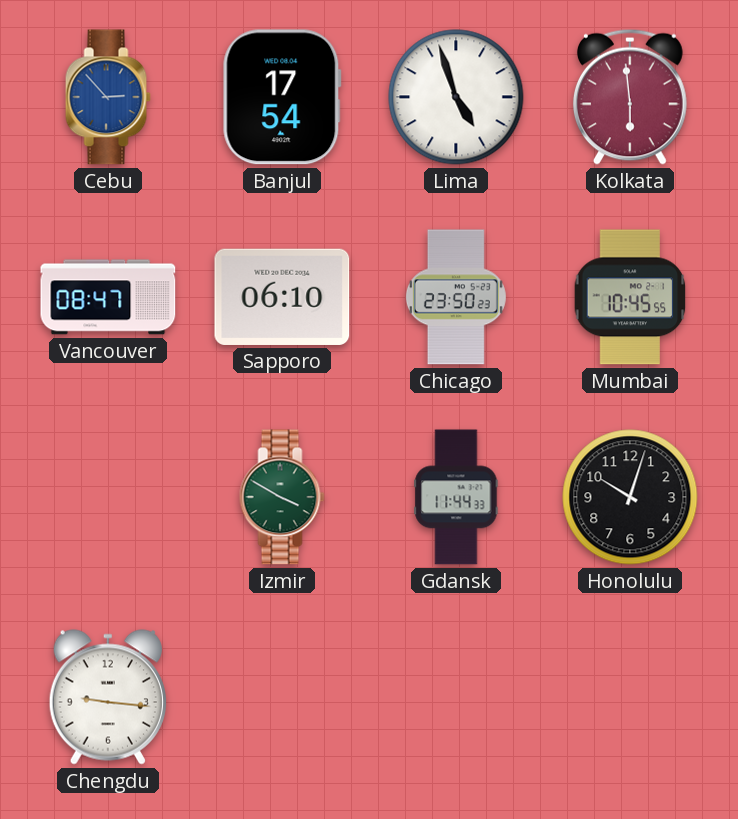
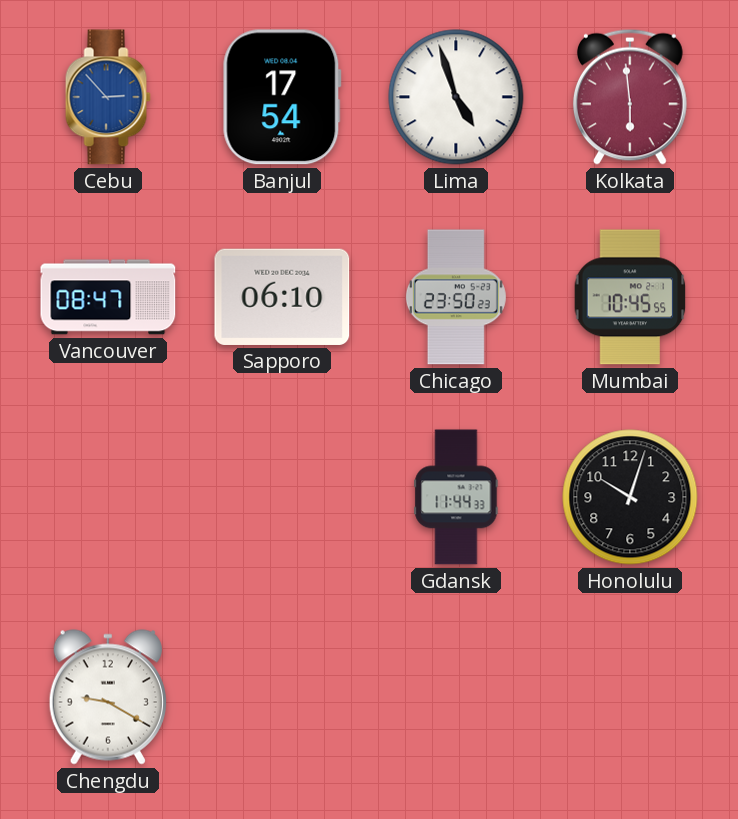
Izmir: 3:50 -> none
Chengdu: 9:16 -> 9:20
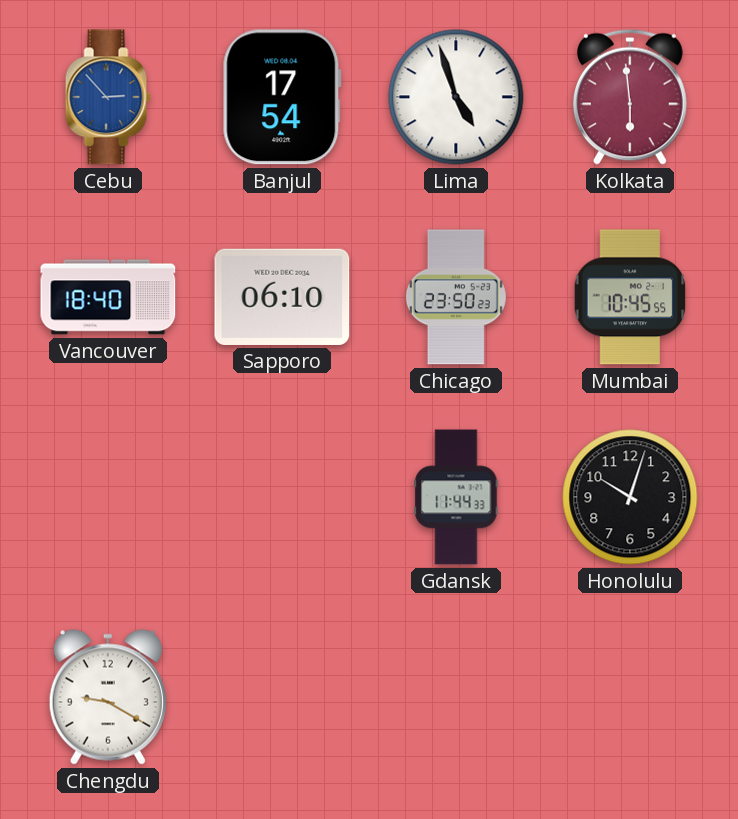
Vancouver: 08:47 -> 18:40
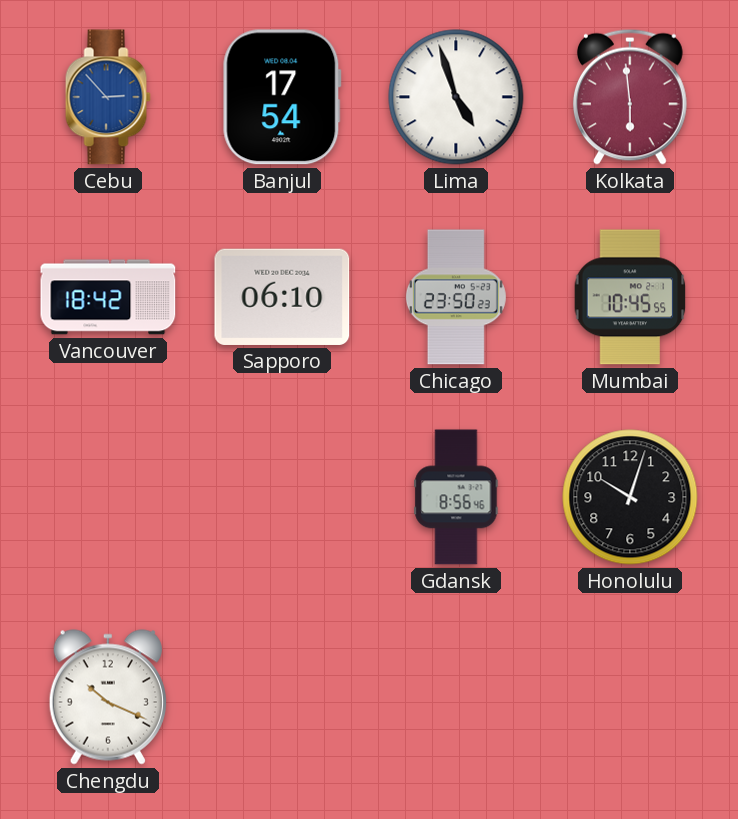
Vancouver: 18:40 -> 18:42
Gdansk: 11:44 -> 8:56
Chengdu: 9:20 -> 10:19
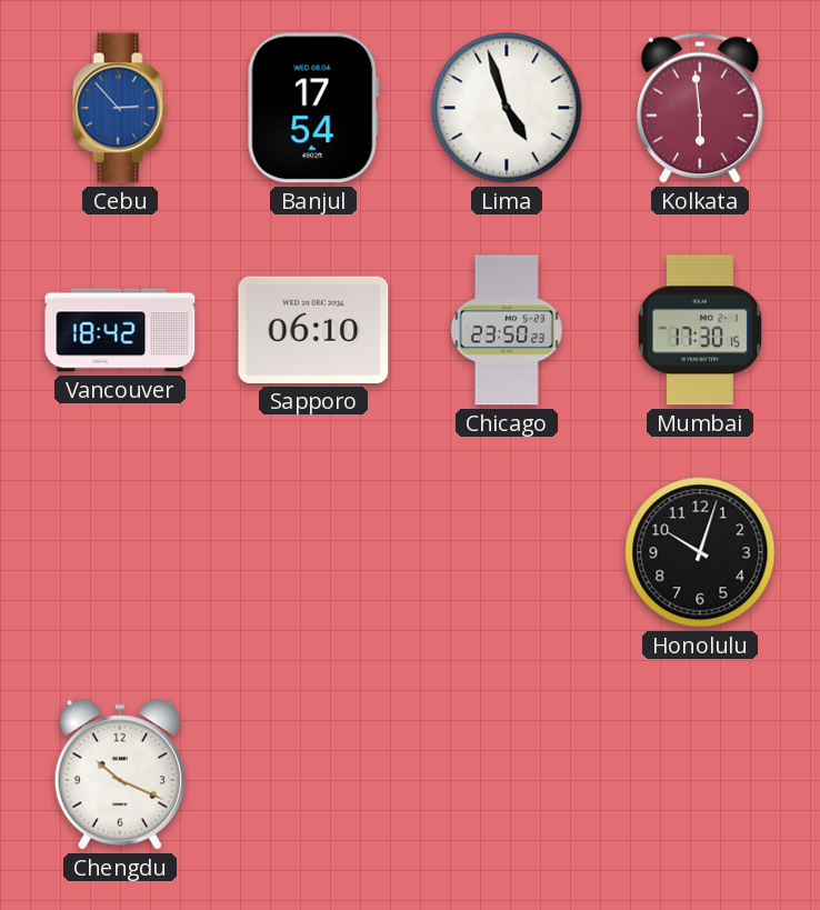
Mumbai: 10:45 -> 17:30
Gdansk: 8:56 -> none
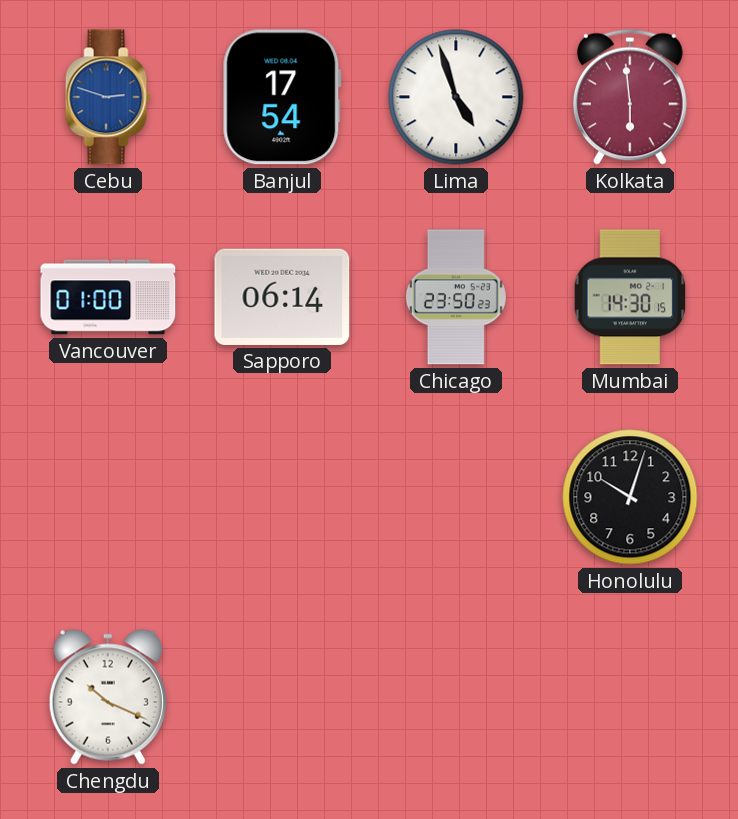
Cebu: 2:53 -> 2:48
Vancouver: 18:42 -> 01:00
Sapporo: 06:10 -> 06:14
Mumbai: 17:30 -> 14:30
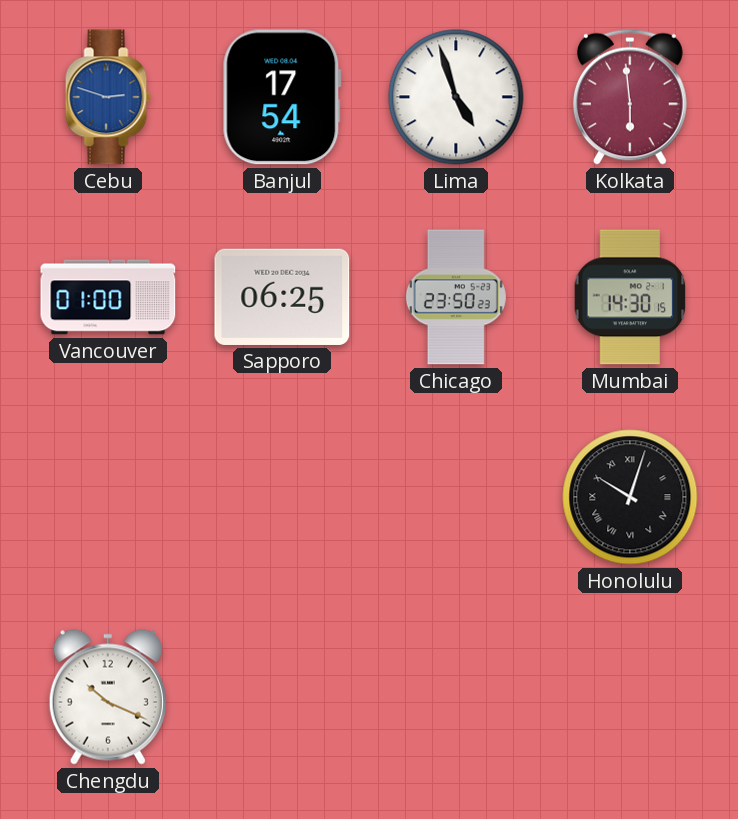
Sapporo: 06:14 -> 06:25
Honolulu numerals: Arabic -> Roman
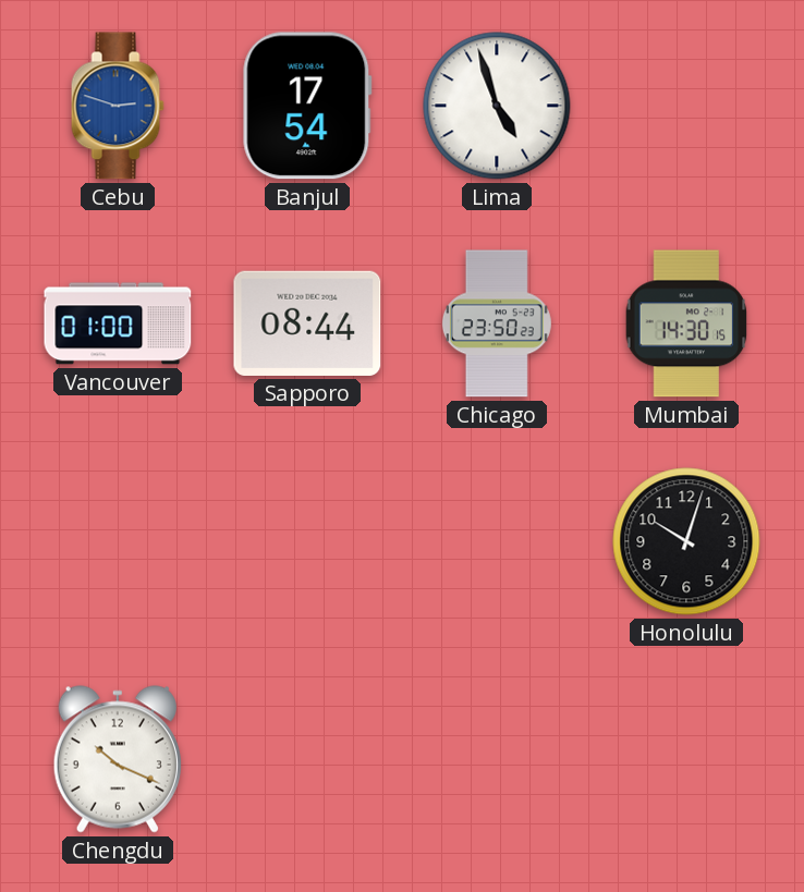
Kolkata: 5:59 -> none
Sapporo: 06:25 -> 08:44
Honolulu numerals: Roman -> Arabic
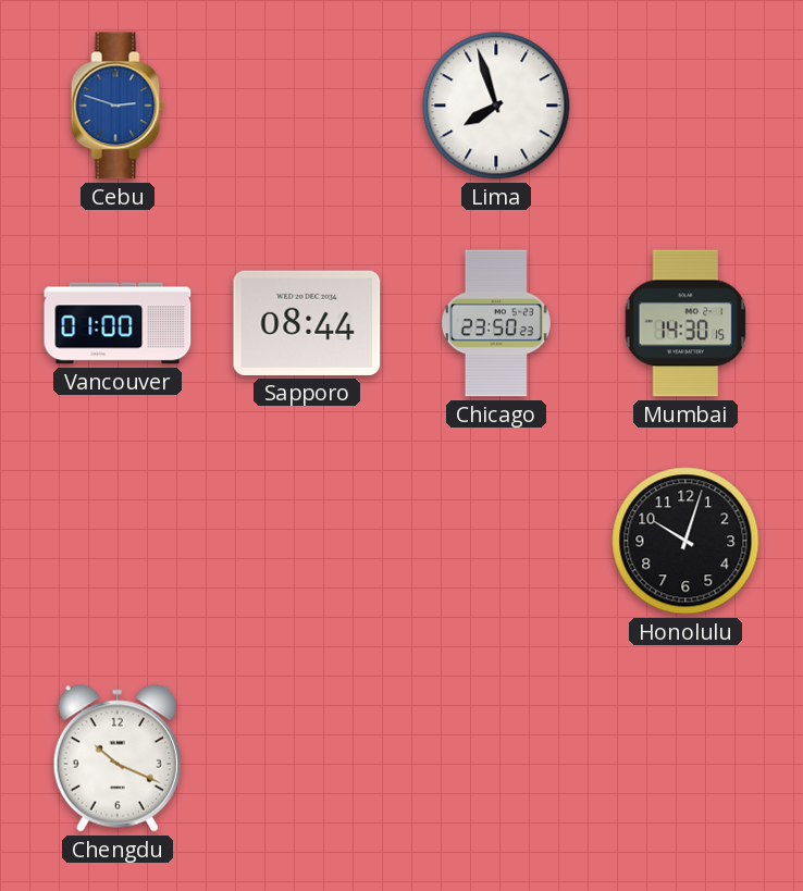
Banjul: 17:54 -> none
Lima: 4:57 -> 7:57
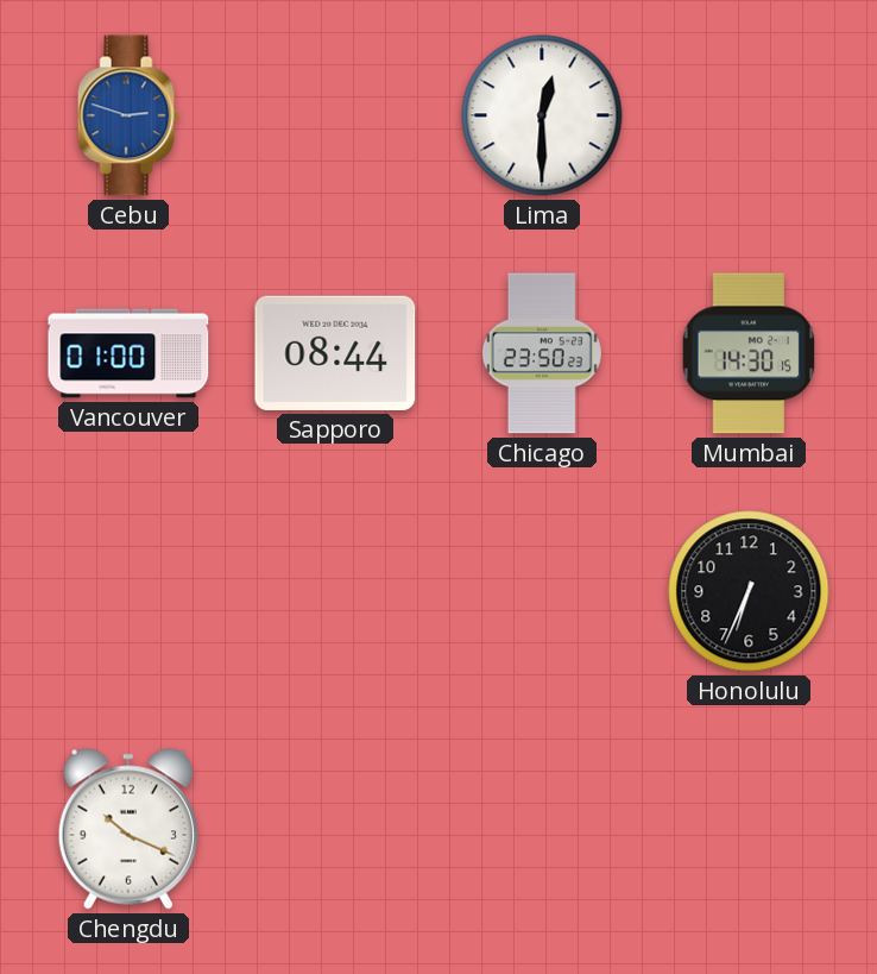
Lima: 7:57 -> 12:30
Honolulu: 10:03 -> 6:34
